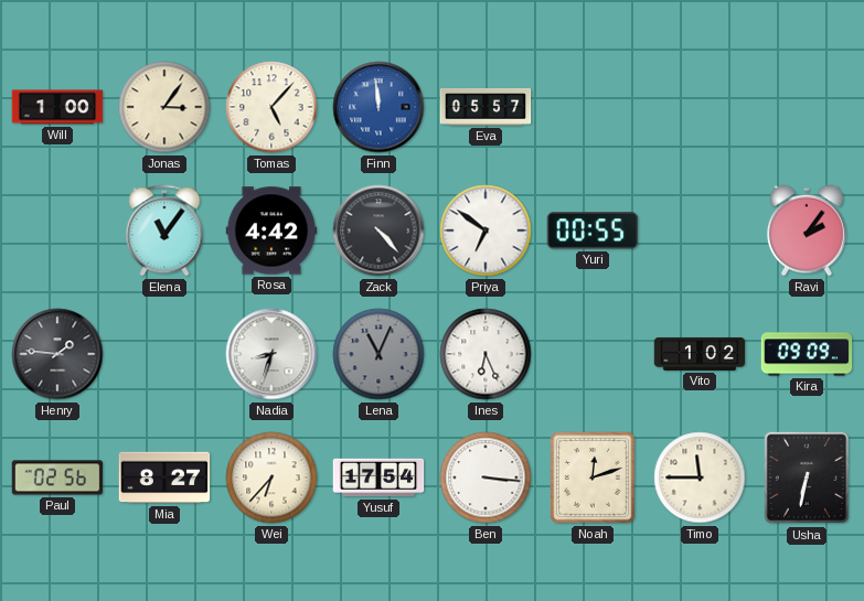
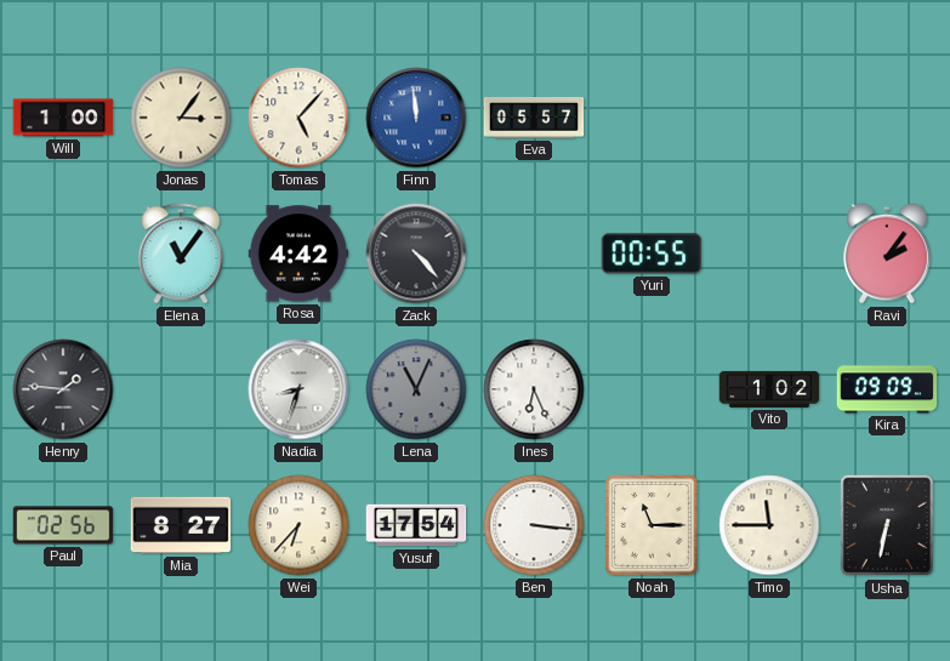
Priya: 6:51 -> none
Noah: 12:12 -> 11:15
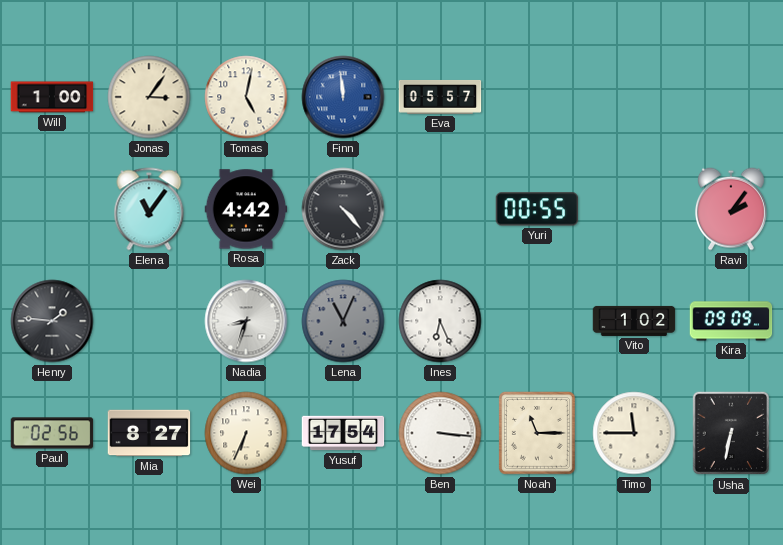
Tomas: 5:07 -> 5:02
Wei: 6:37 -> 6:34
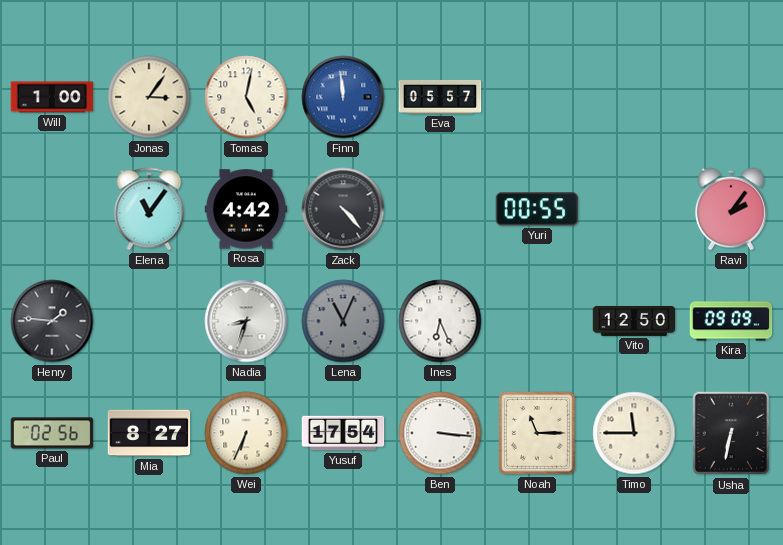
Vito: 1:02 -> 12:50
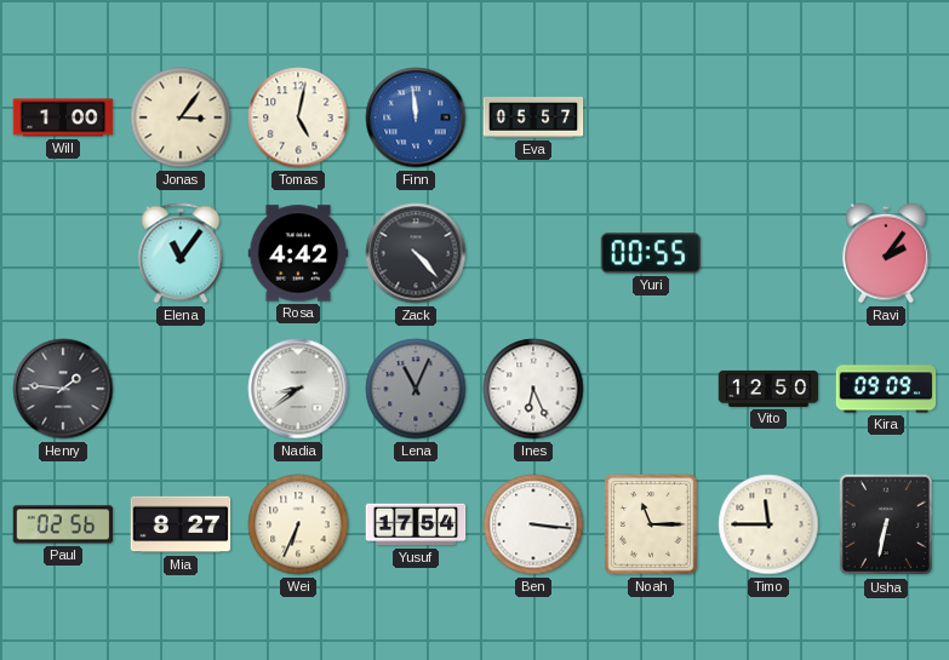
Nadia: 8:33 -> 8:39
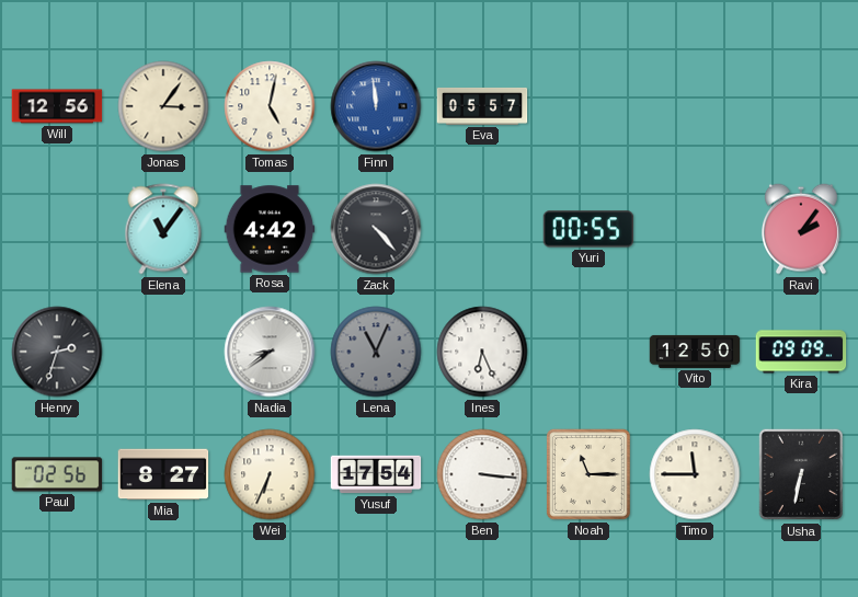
Will: 1:00 -> 12:56
Henry: 1:46 -> 2:33
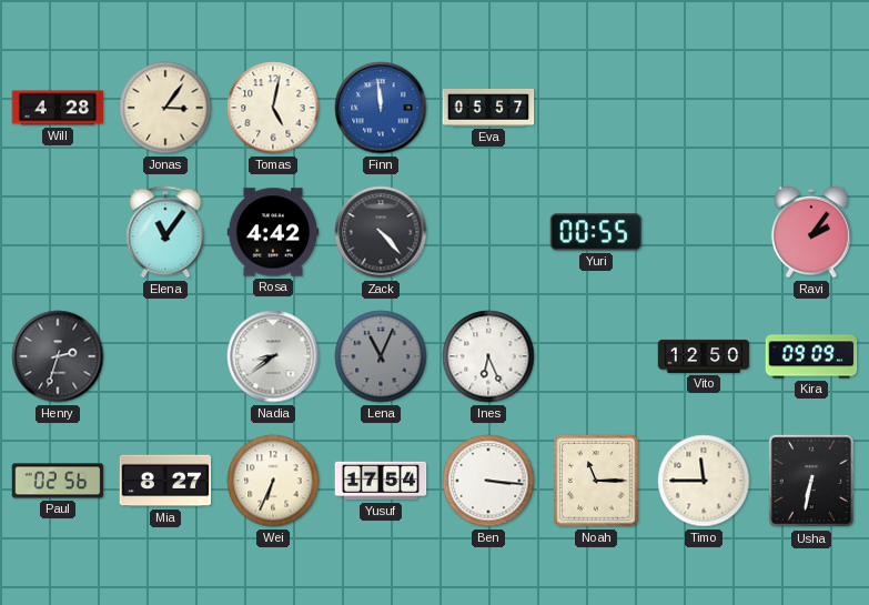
Will: 12:56 -> 4:28
